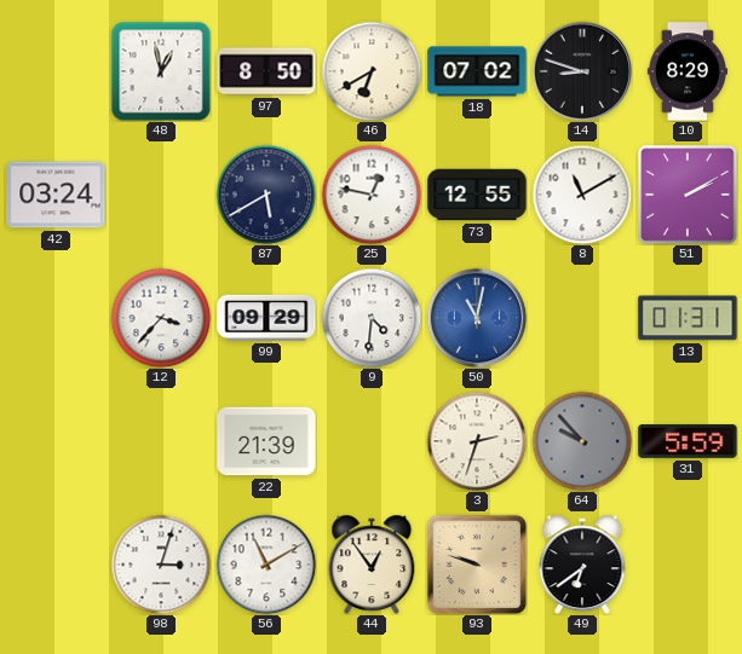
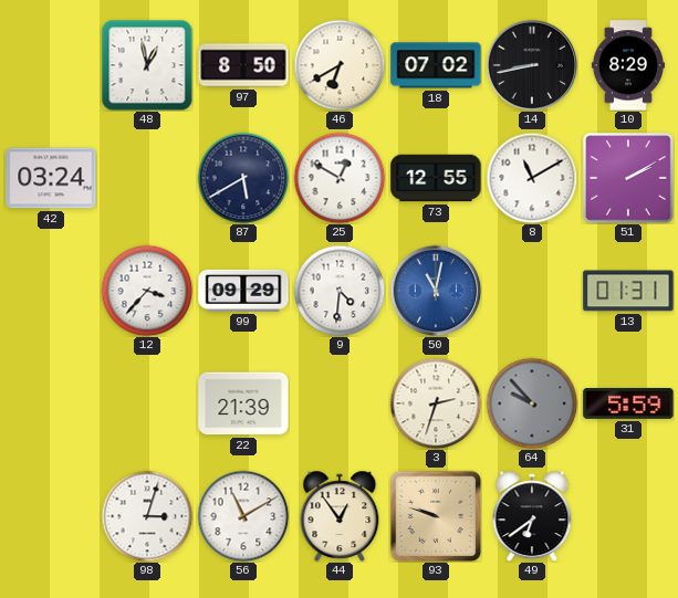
14: 8:48 -> 8:43
25: 12:47 -> 12:50
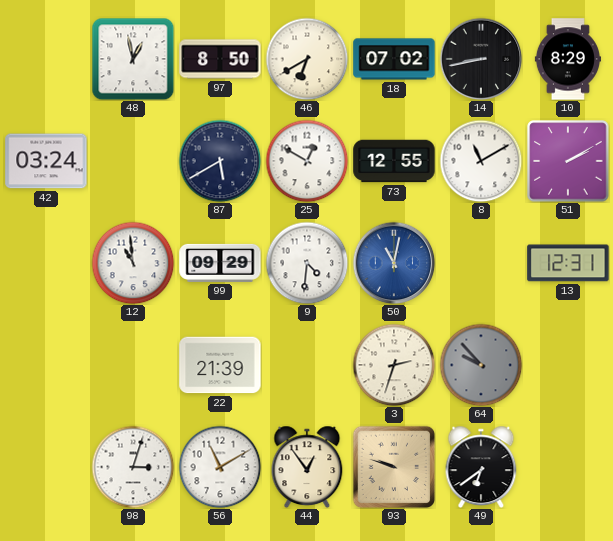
12: 3:37 -> 10:59
13: 01:31 -> 12:31
31: 5:59 -> none
